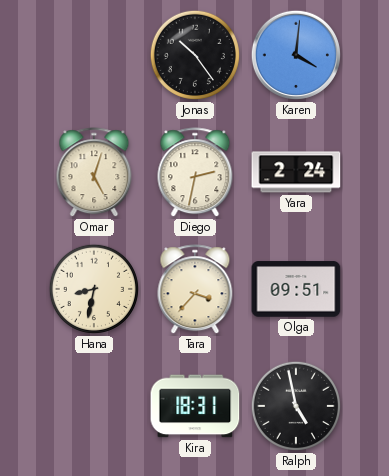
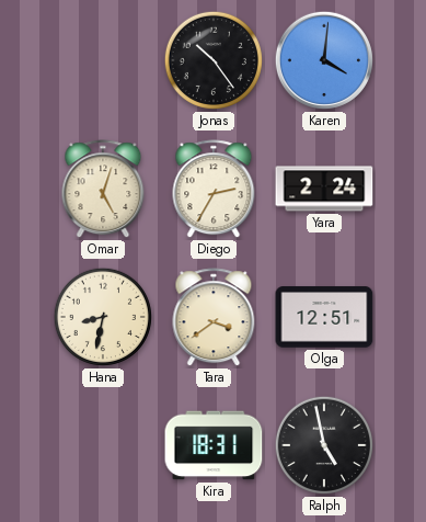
Diego: 2:32 -> 2:35
Tara: 3:37 -> 3:39
Olga: 09:51 -> 12:51
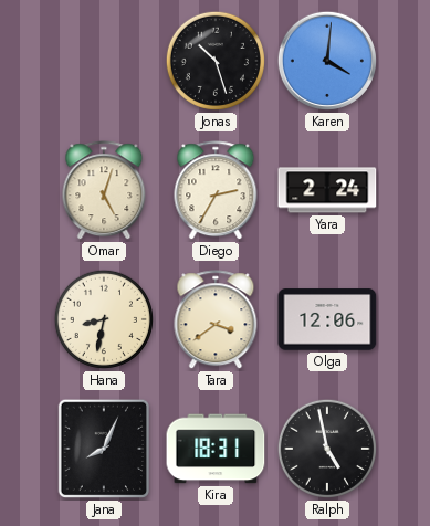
Jonas: 10:24 -> 10:27
Olga: 12:51 -> 12:06
Jana: none -> 8:04
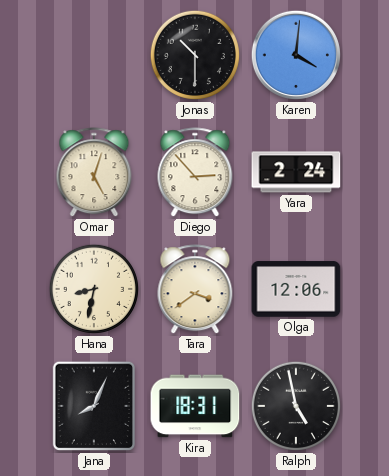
Jonas: 10:27 -> 10:30
Diego: 2:35 -> 2:53
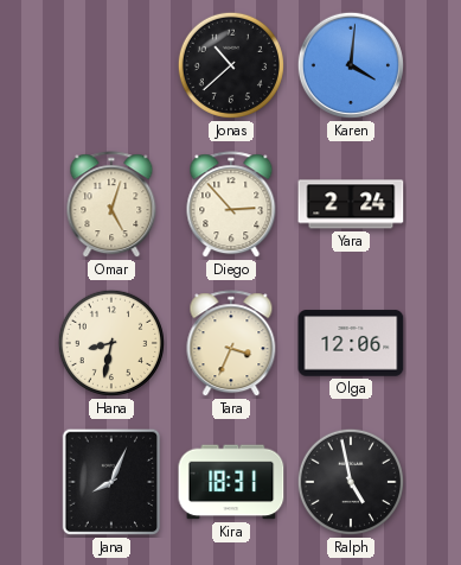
Jonas: 10:30 -> 10:38
Tara: 3:39 -> 3:34
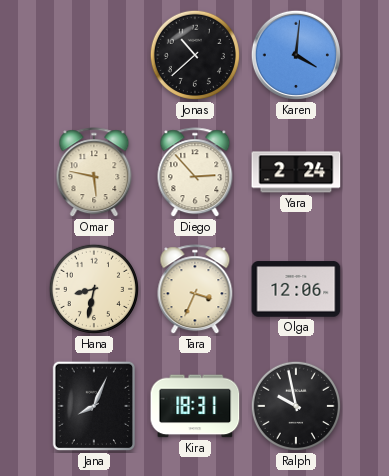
Omar: 5:03 -> 5:47
Ralph: 4:58 -> 9:58
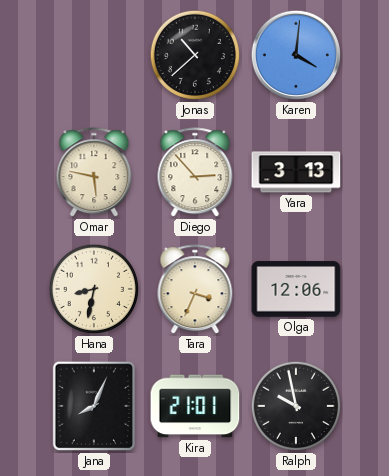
Yara: 2:24 -> 3:13
Kira: 18:31 -> 21:01
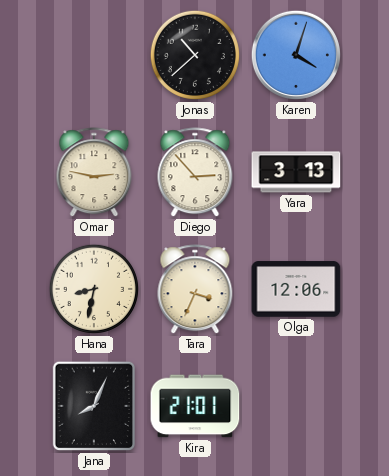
Karen: 4:01 -> 4:03
Omar: 5:47 -> 2:47
Ralph: 9:58 -> none
